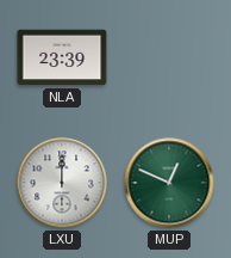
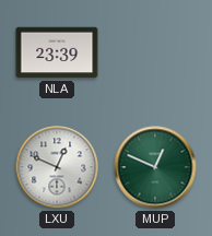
LXU: 12:00 -> 12:49
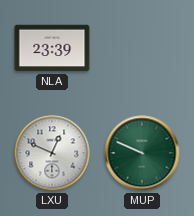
MUP: 12:49 -> 9:49
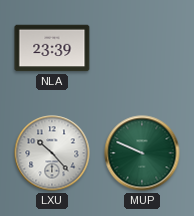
LXU: 12:49 -> 10:23
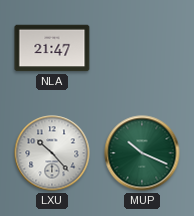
NLA: 23:39 -> 21:47
MUP: 9:49 -> 10:19
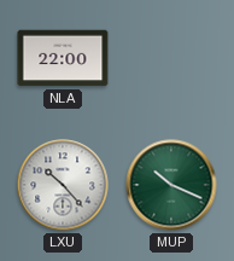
NLA: 21:47 -> 22:00
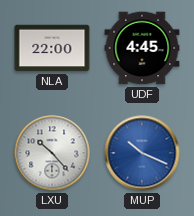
UDF: none -> 4:45
MUP dial: green -> blue
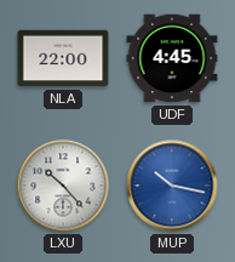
MUP: 10:19 -> 10:17
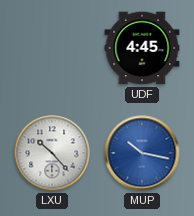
NLA: 22:00 -> none
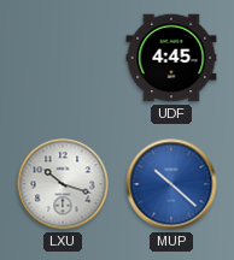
LXU: 10:23 -> 10:18
MUP: 10:17 -> 10:22
